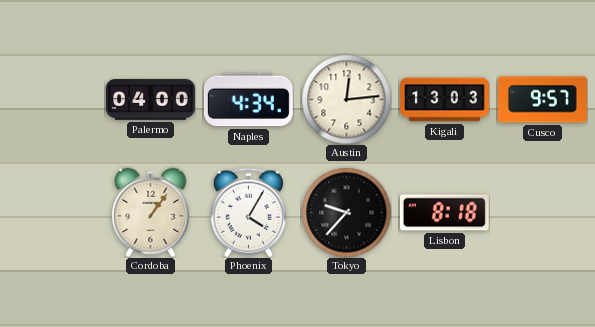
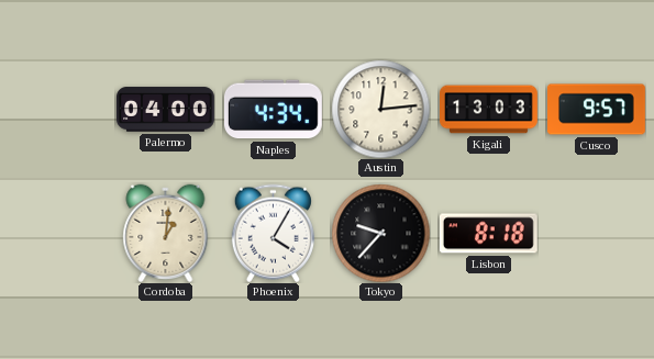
Cordoba: 1:06 -> 1:01
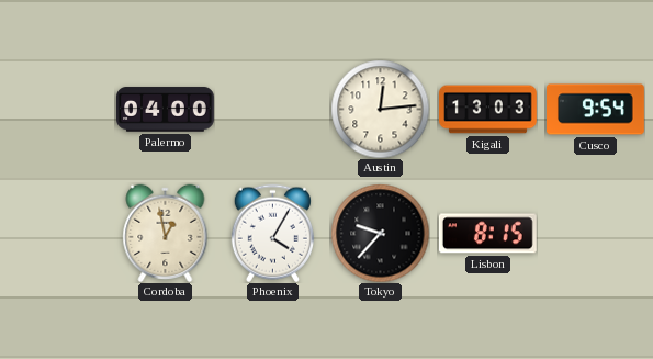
Naples: 4:34 -> none
Cusco: 9:57 -> 9:54
Cordoba: 1:01 -> 12:58
Lisbon: 8:18 -> 8:15
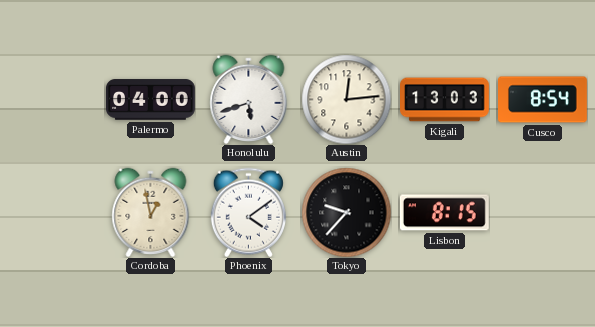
Honolulu: none -> 5:42
Cusco: 9:54 -> 8:54
Phoenix: 4:05 -> 4:09
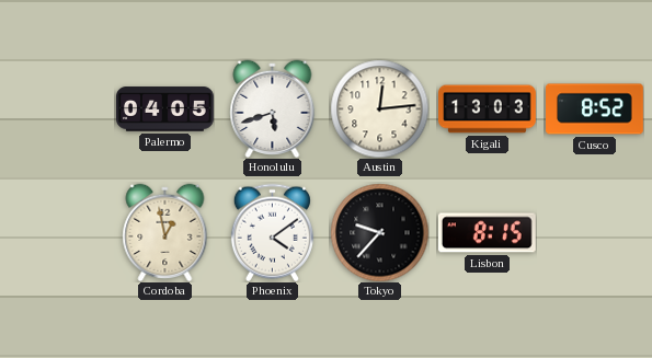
Palermo: 04:00 -> 04:05
Cusco: 8:54 -> 8:52
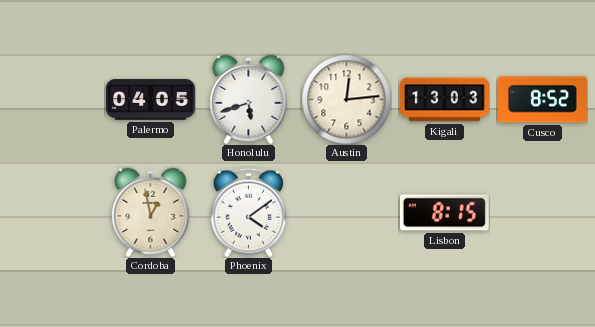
Tokyo: 9:37 -> none
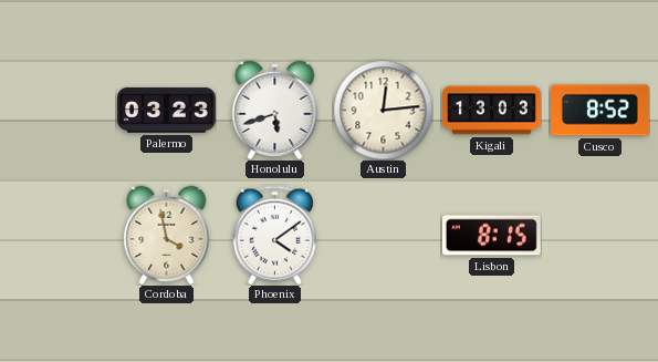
Palermo: 04:05 -> 03:23
Cordoba: 12:58 -> 3:58
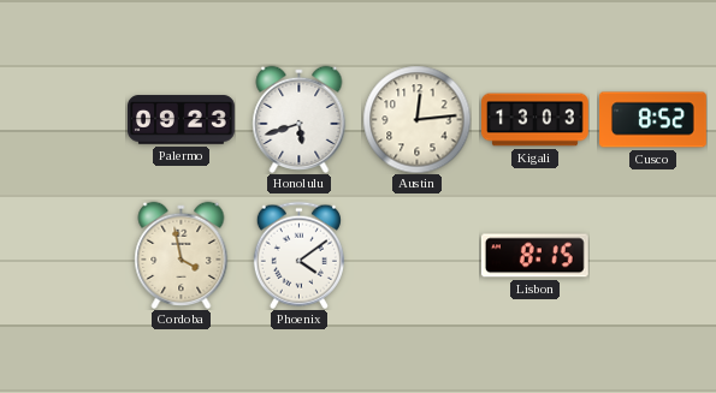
Palermo: 03:23 -> 09:23
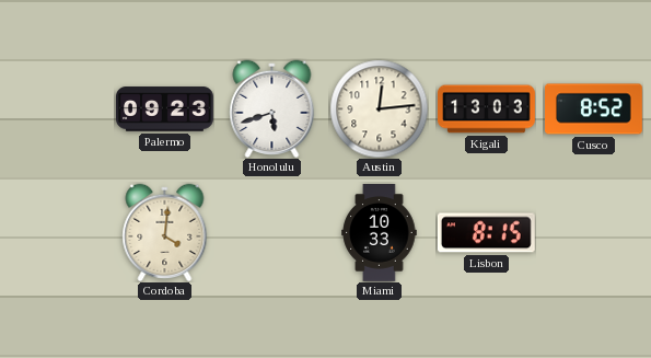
Cordoba: 3:58 -> 4:01
Phoenix: 4:09 -> none
Miami: none -> 10:33
